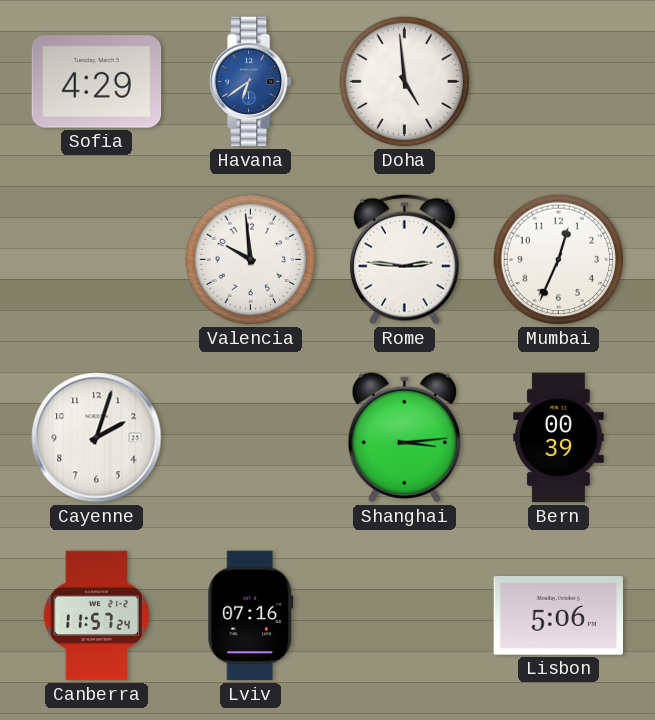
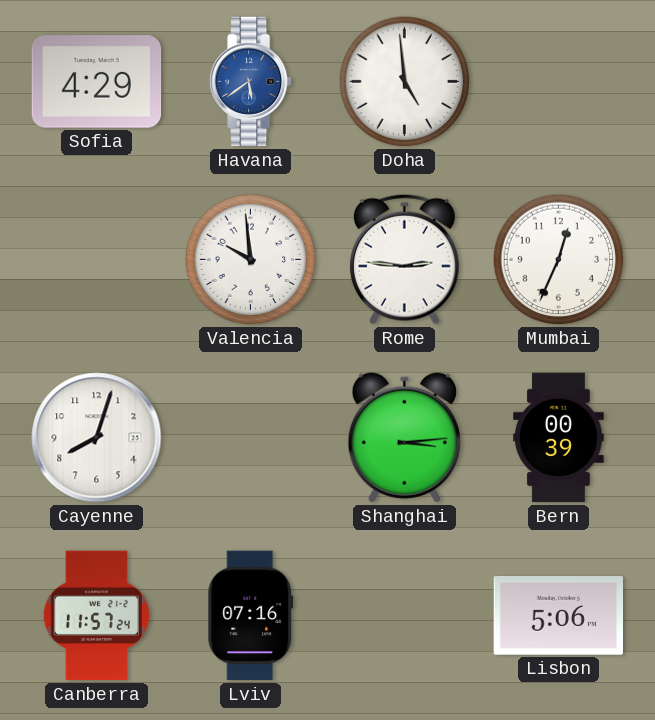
Havana: 6:39 -> 5:39
Cayenne: 2:03 -> 8:03
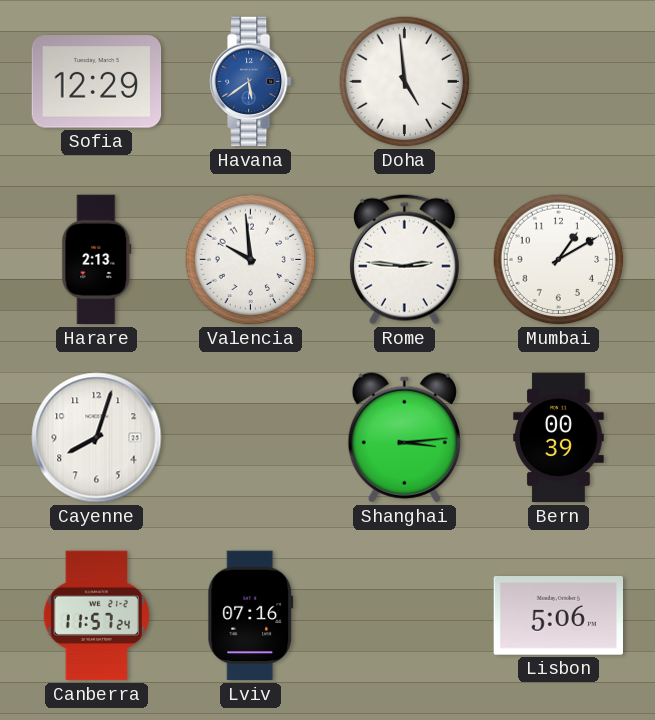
Sofia: 4:29 -> 12:29
Harare: none -> 2:13
Mumbai: 12:34 -> 1:10
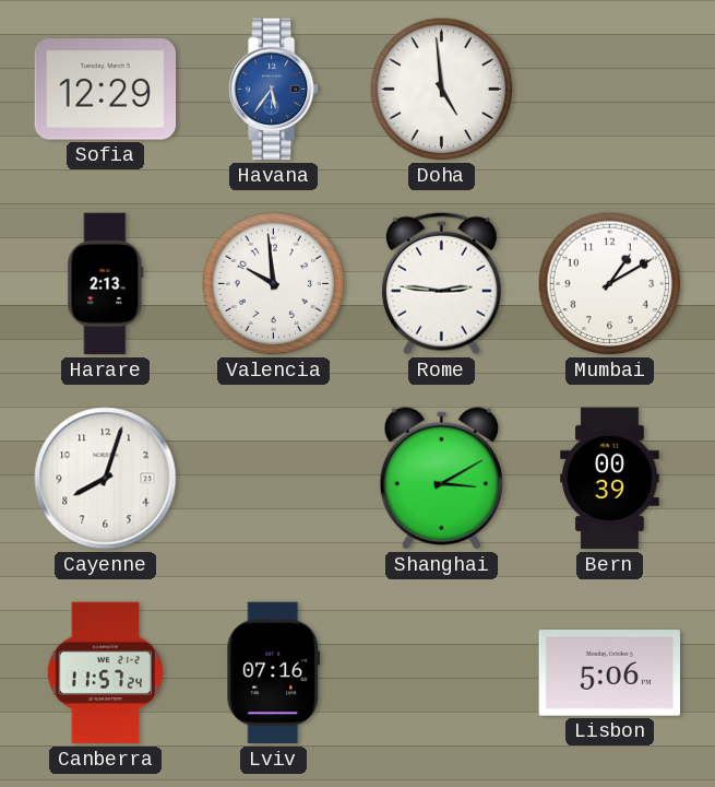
Havana: 5:39 -> 5:36
Shanghai: 3:14 -> 3:10
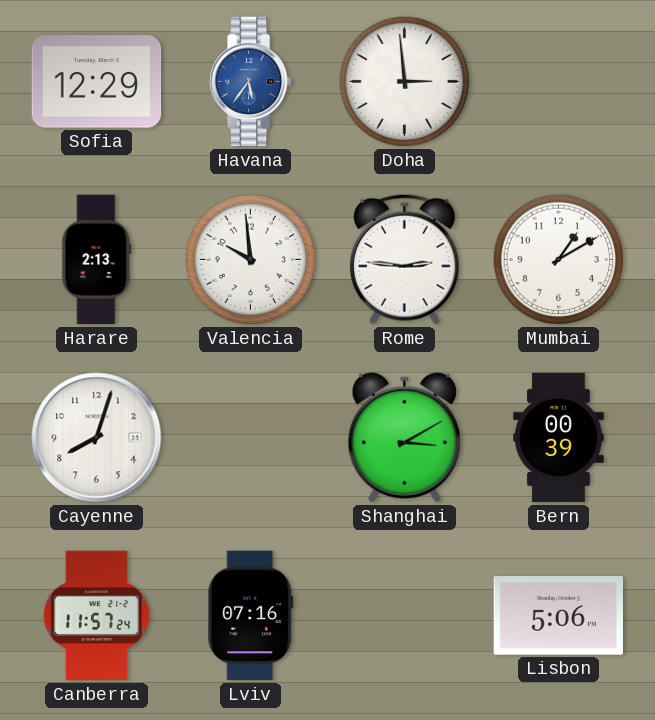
Doha: 4:59 -> 2:59
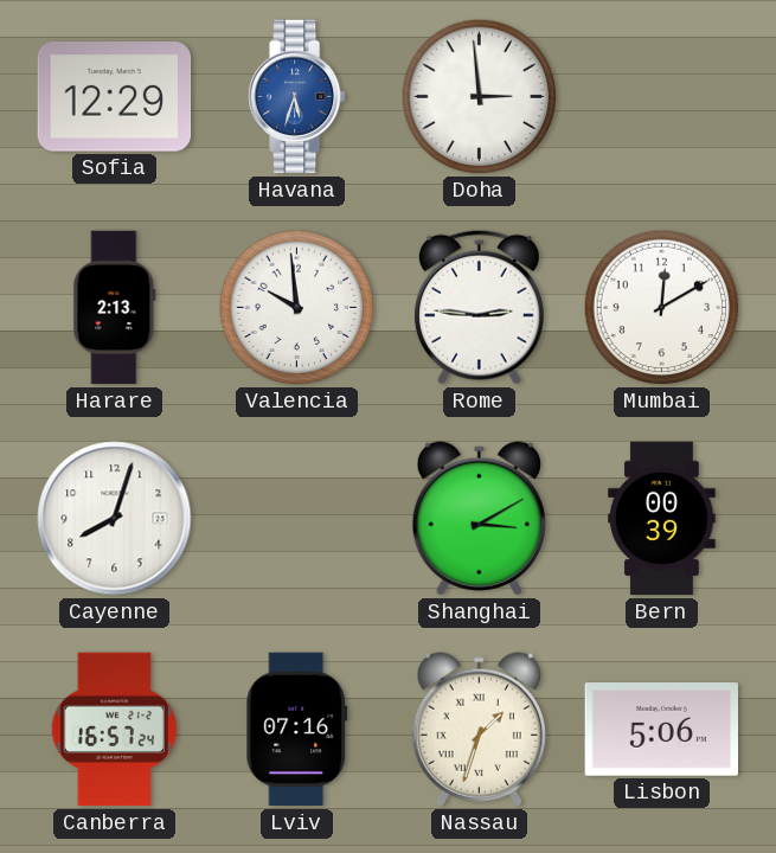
Havana: 5:36 -> 5:33
Mumbai: 1:10 -> 12:10
Canberra: 11:57 -> 16:57
Nassau: none -> 1:33
